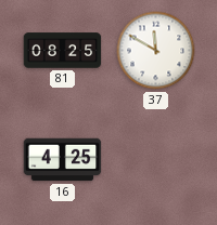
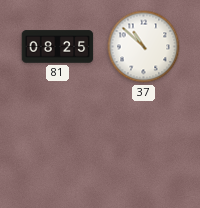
37: 11:50 -> 10:52
16: 4:25 -> none
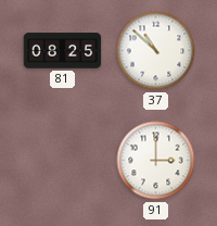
91: none -> 3:00
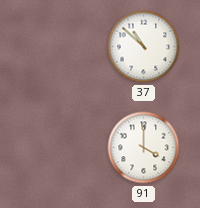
81: 08:25 -> none
91: 3:00 -> 4:00
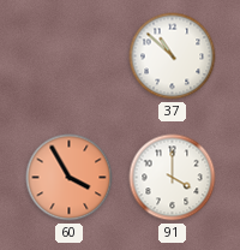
60: none -> 3:55
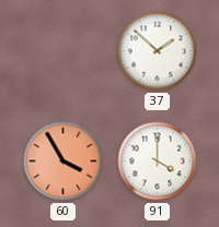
37: 10:52 -> 1:52
